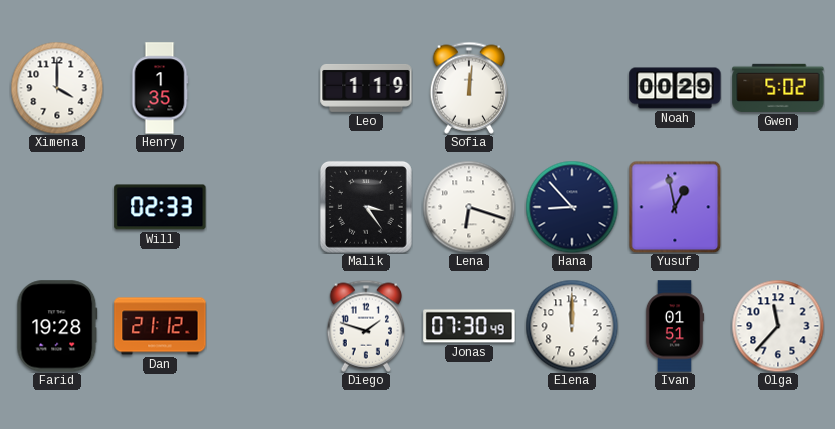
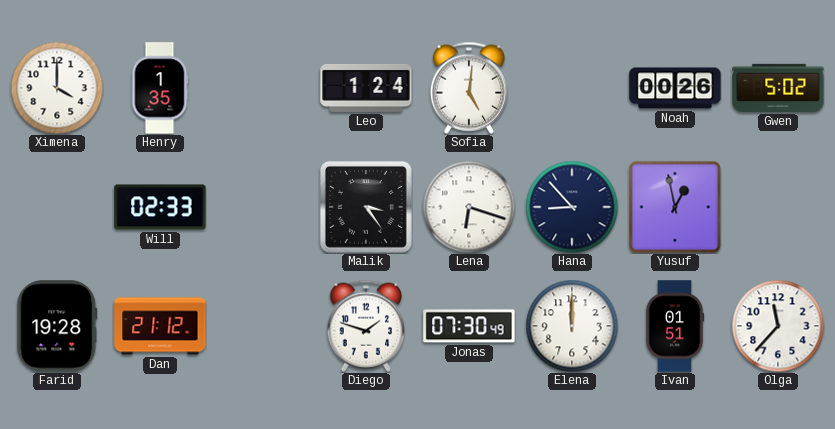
Leo: 1:19 -> 1:24
Sofia: 12:01 -> 5:01
Noah: 00:29 -> 00:26
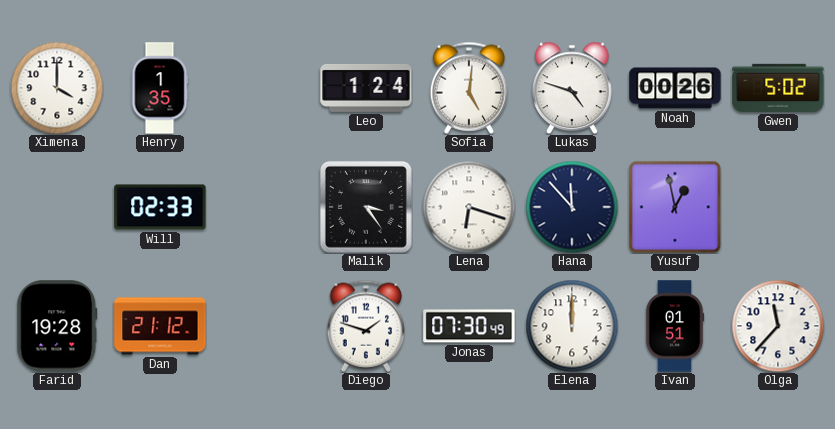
Lukas: none -> 4:48
Hana: 8:53 -> 11:53
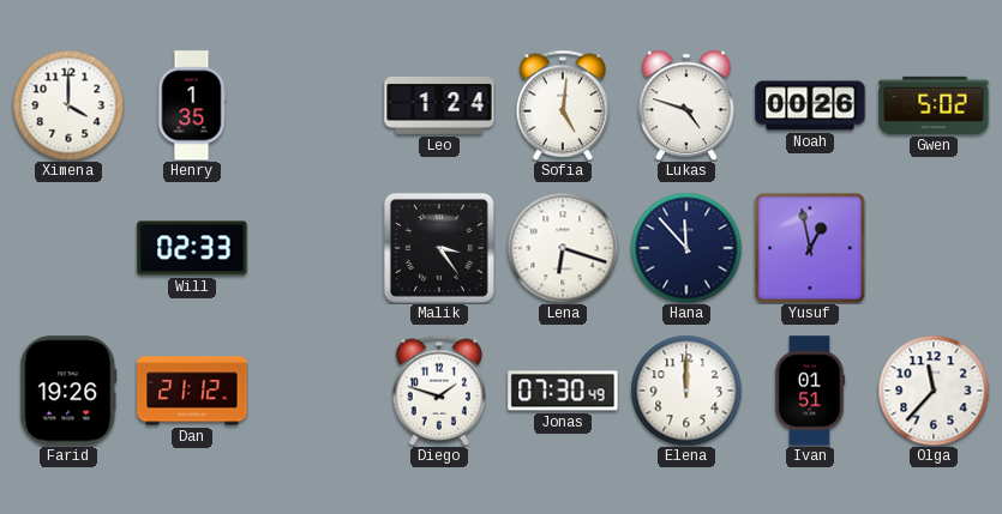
Farid: 19:28 -> 19:26
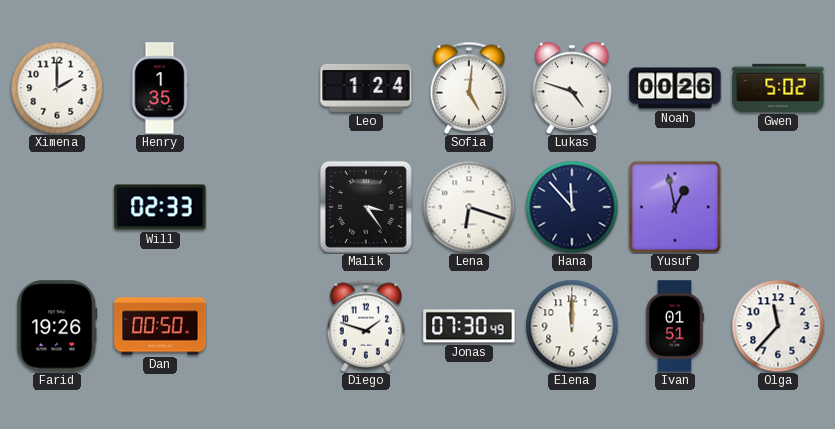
Ximena: 4:00 -> 2:00
Dan: 21:12 -> 00:50
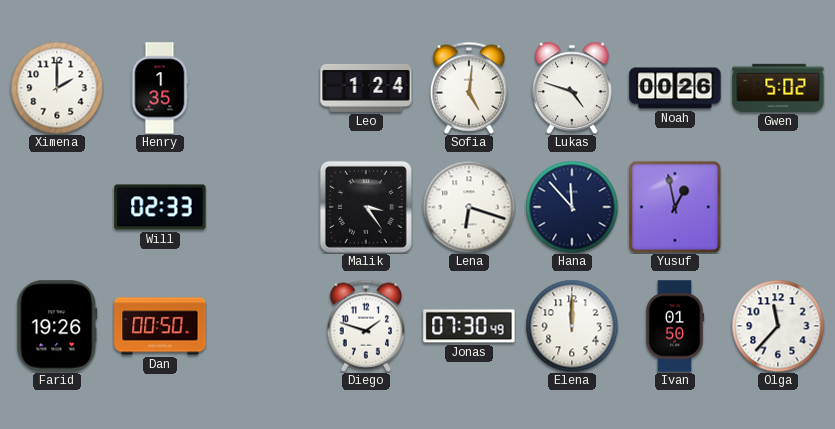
Ivan: 01:51 -> 01:50
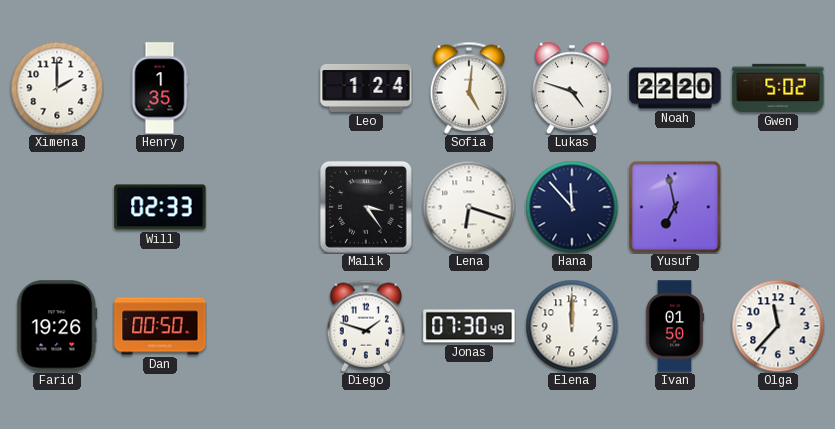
Noah: 00:26 -> 22:20
Yusuf: 12:58 -> 6:58
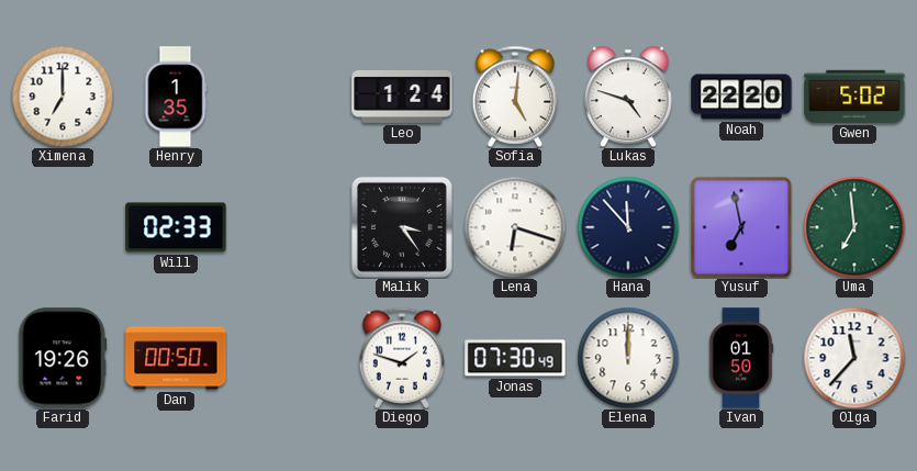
Ximena: 2:00 -> 7:00
Uma: none -> 6:59
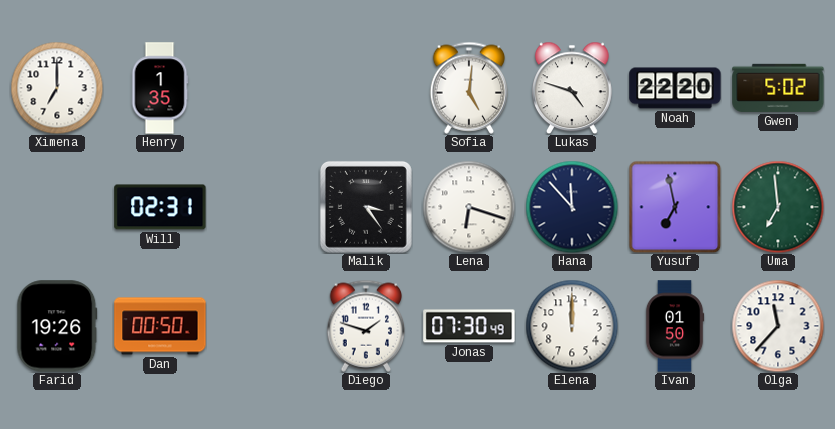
Leo: 1:24 -> none
Will: 02:33 -> 02:31
